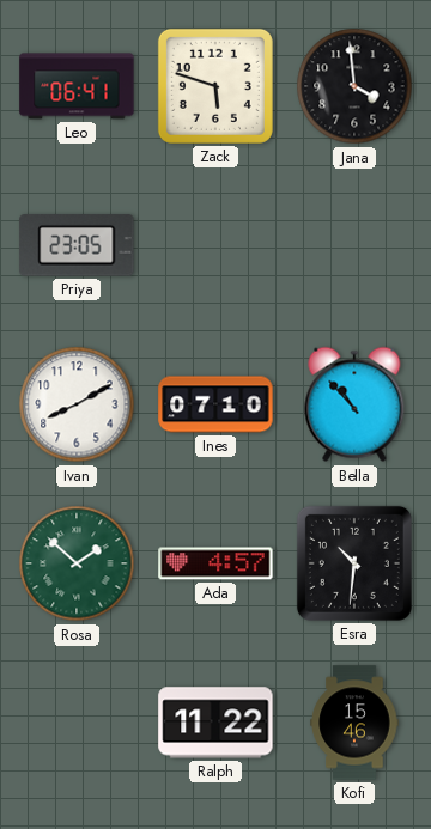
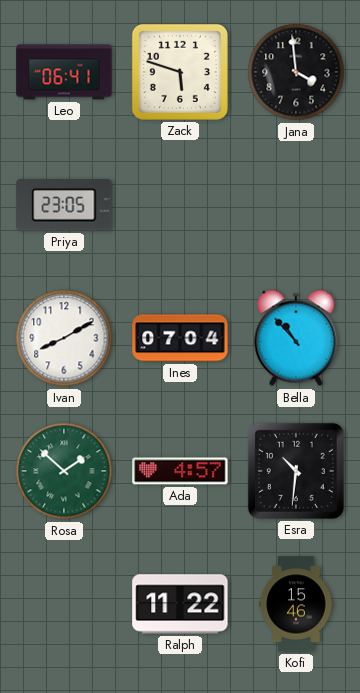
Ines: 07:10 -> 07:04
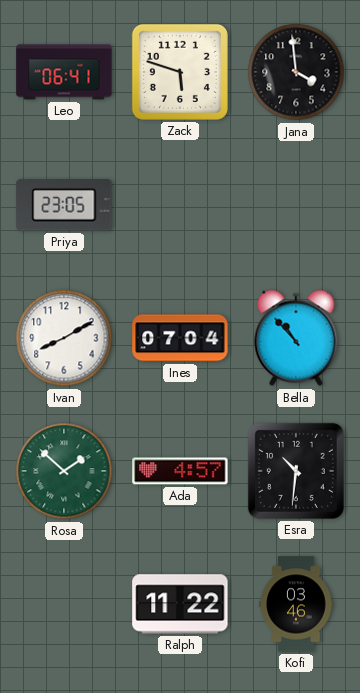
Kofi: 15:46 -> 03:46
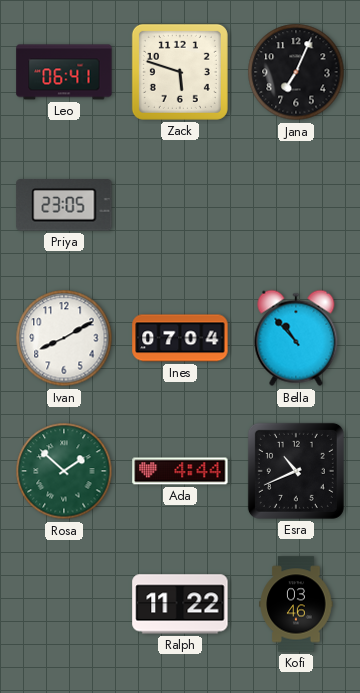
Jana: 3:59 -> 7:04
Ada: 4:57 -> 4:44
Esra: 10:31 -> 10:41
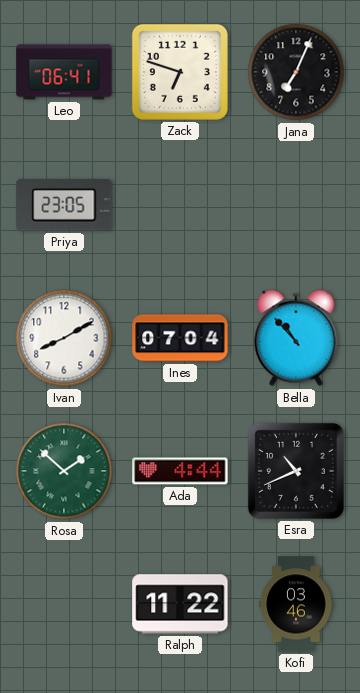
Zack: 5:48 -> 6:48
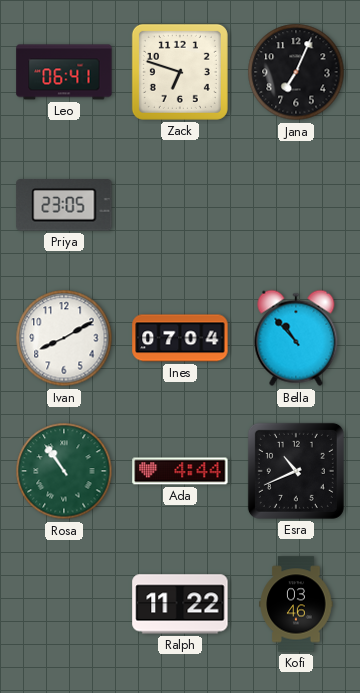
Rosa: 1:52 -> 10:54
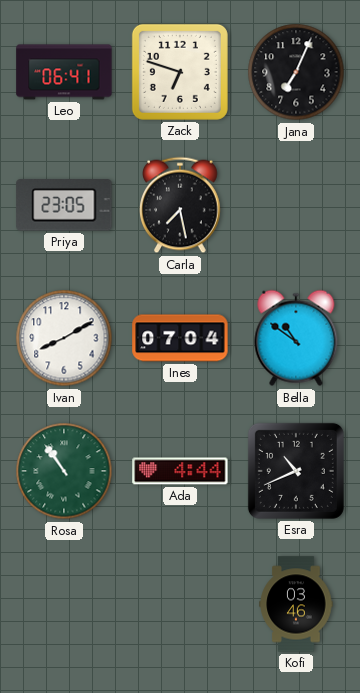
Carla: none -> 7:28
Bella: 10:53 -> 10:51
Ralph: 11:22 -> none
